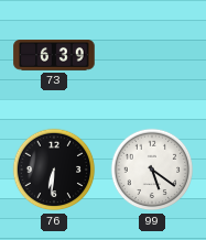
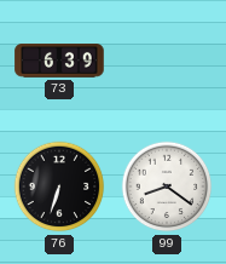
76: 6:31 -> 6:33
99: 5:21 -> 8:21
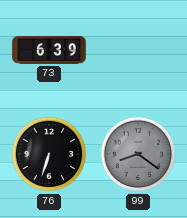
99 dial: white -> grey
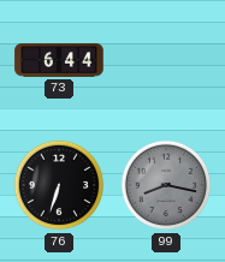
73: 6:39 -> 6:44
99: 8:21 -> 8:17
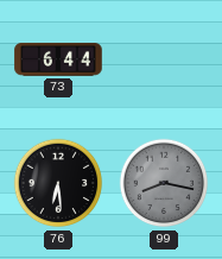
76: 6:33 -> 6:29
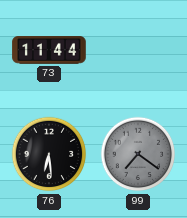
73: 6:44 -> 11:44
99: 8:17 -> 7:21
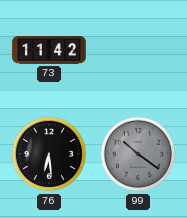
73: 11:44 -> 11:42
99: 7:21 -> 10:21
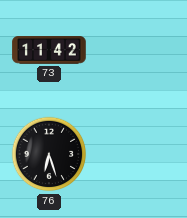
76: 6:29 -> 6:27
99: 10:21 -> none
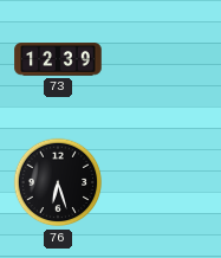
73: 11:42 -> 12:39
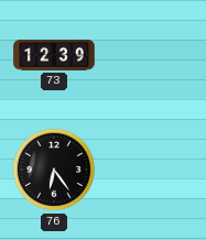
76: 6:27 -> 6:24
